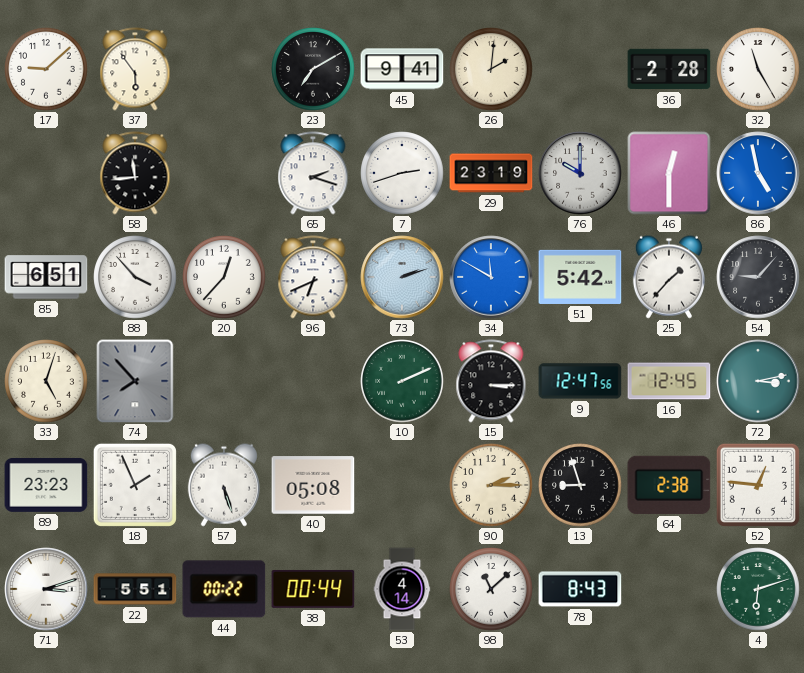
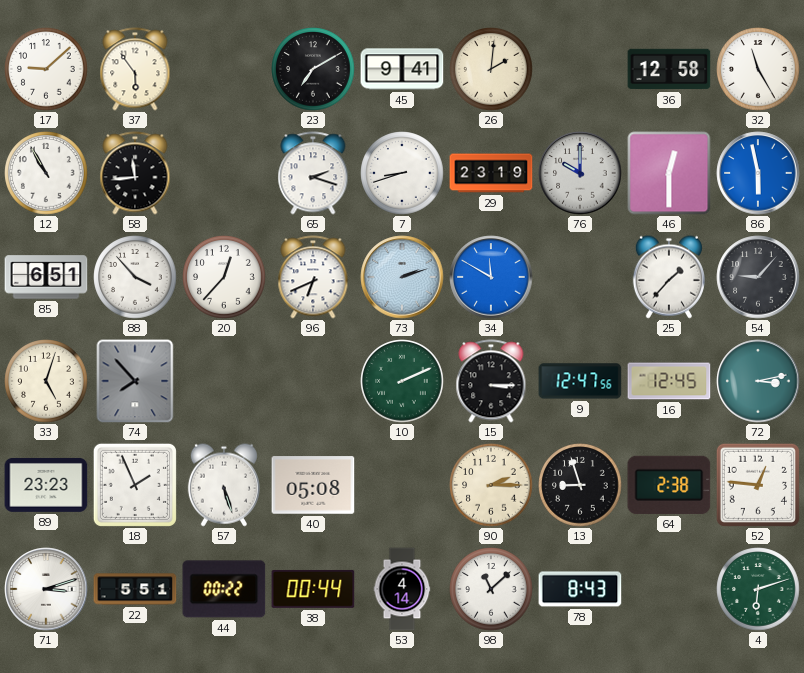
36: 2:28 -> 12:58
12: none -> 10:55
7: 2:42 -> 8:42
86: 4:58 -> 5:58
51: 5:42 -> none
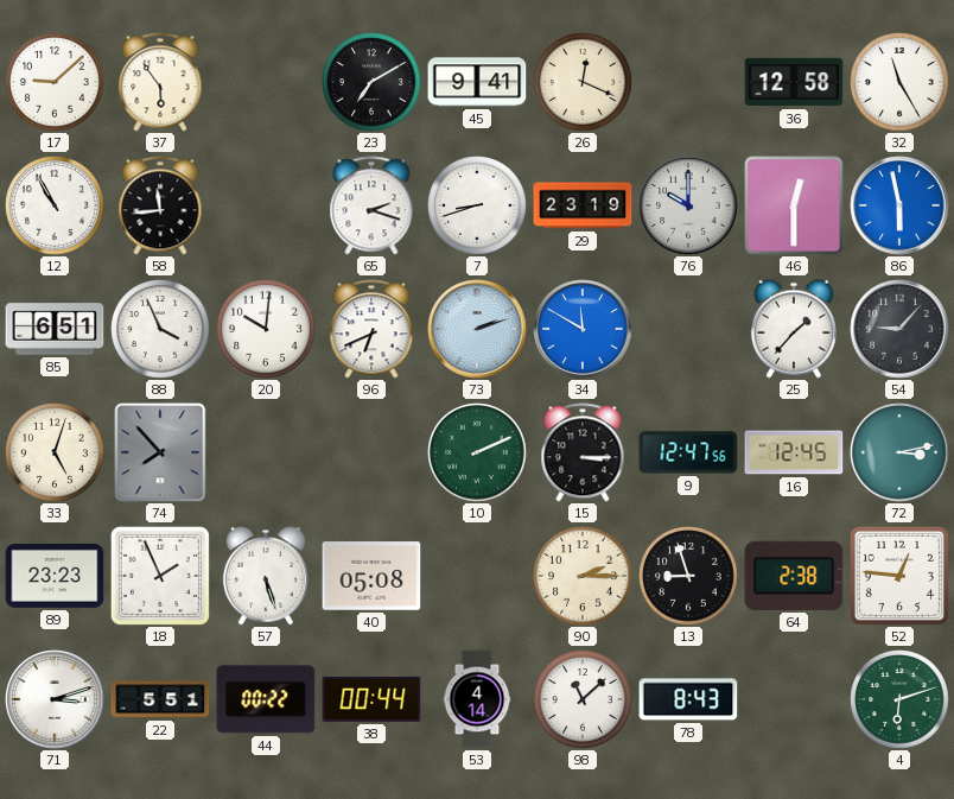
26: 2:01 -> 12:19
88: 3:53 -> 3:56
20: 12:37 -> 10:01
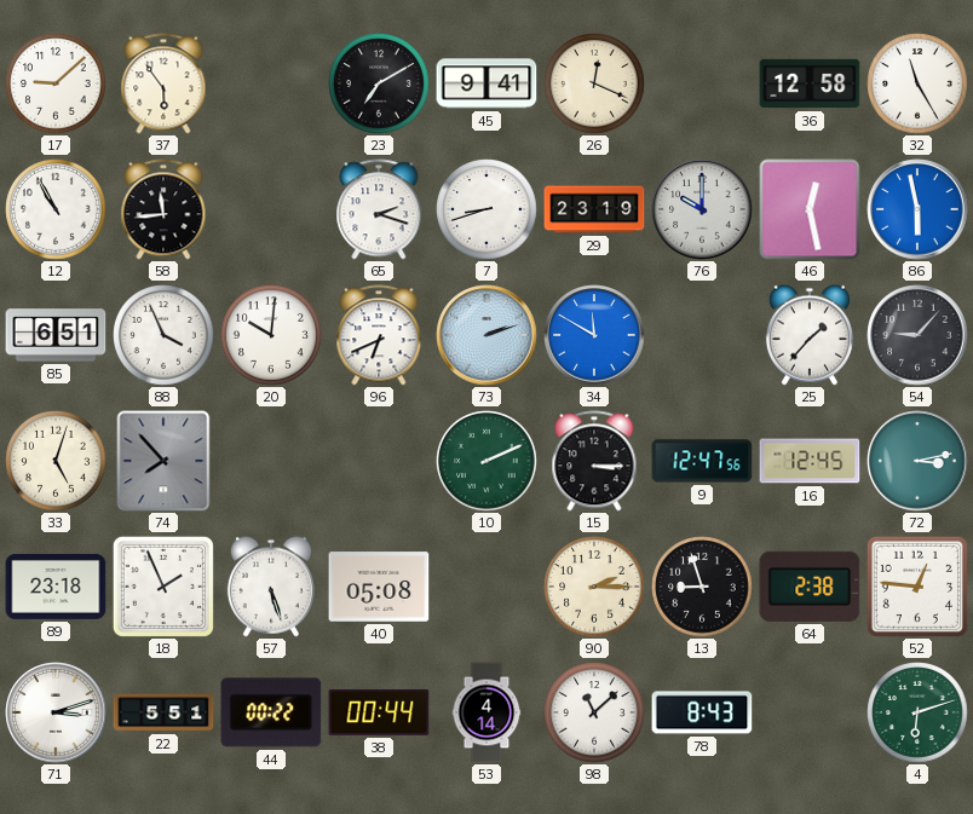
46: 12:30 -> 12:28
89: 23:23 -> 23:18
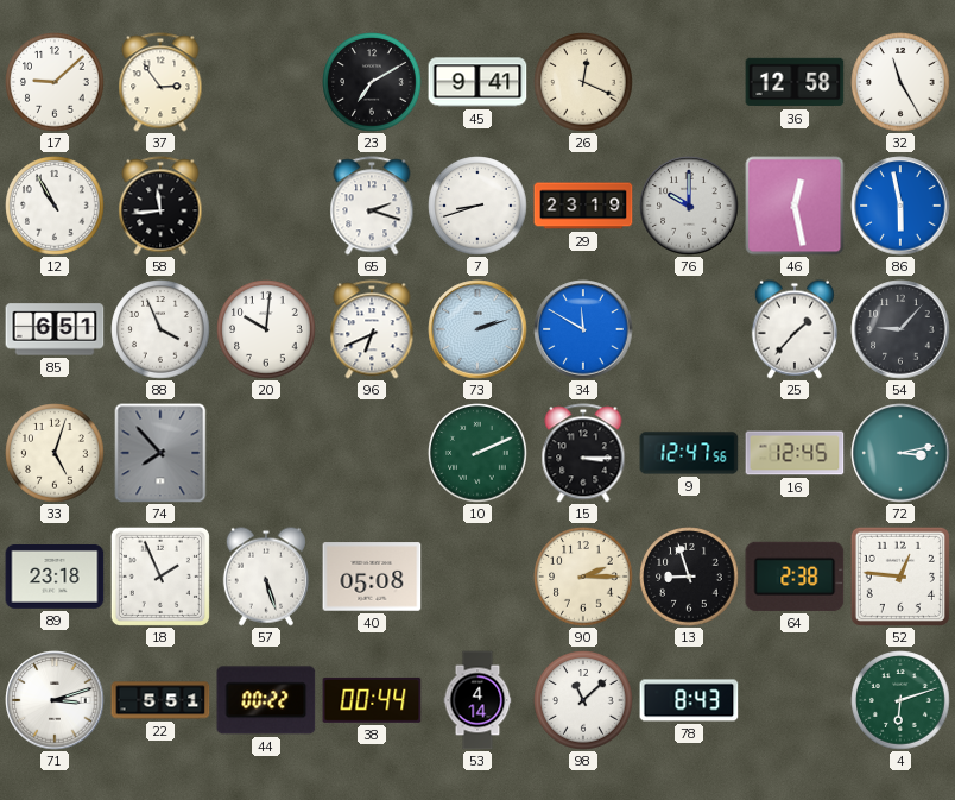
37: 5:54 -> 2:54
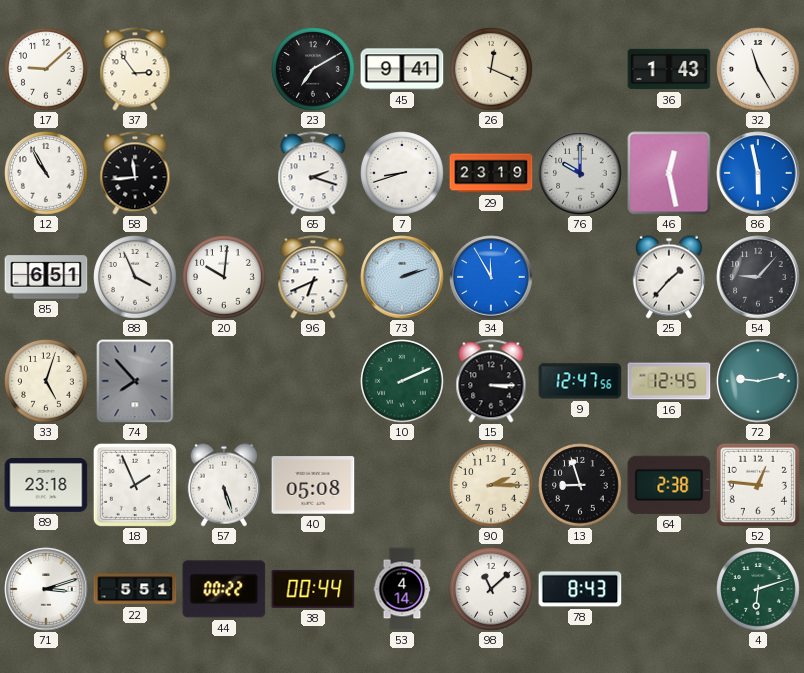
36: 12:58 -> 1:43
34: 11:50 -> 11:55
72: 3:13 -> 9:13
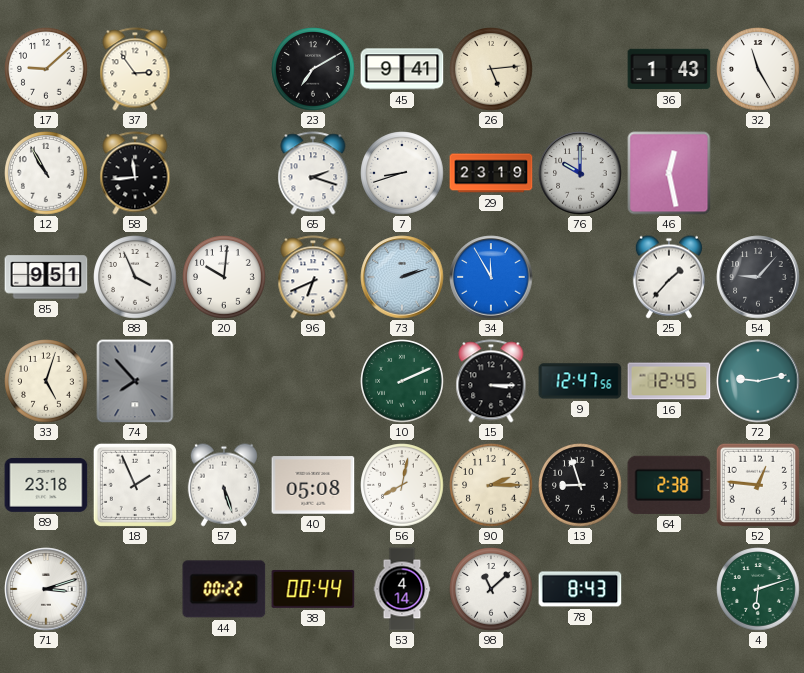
26: 12:19 -> 5:14
86: 5:58 -> none
85: 6:51 -> 9:51
56: none -> 8:02
22: 5:51 -> none
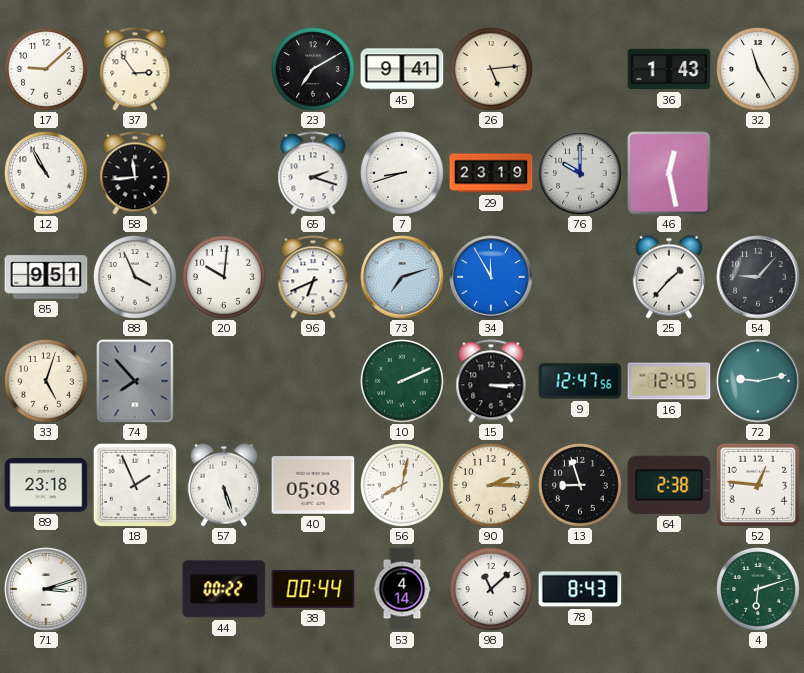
73: 2:12 -> 7:12
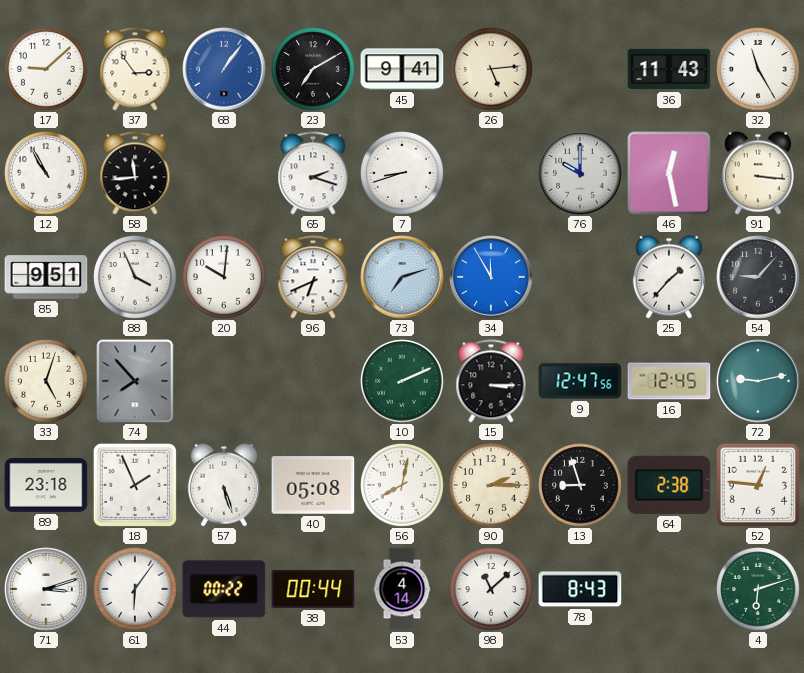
68: none -> 1:06
36: 1:43 -> 11:43
29: 23:19 -> none
91: none -> 3:16
61: none -> 6:06
